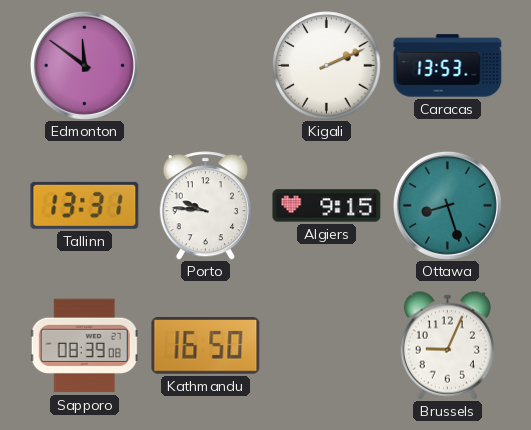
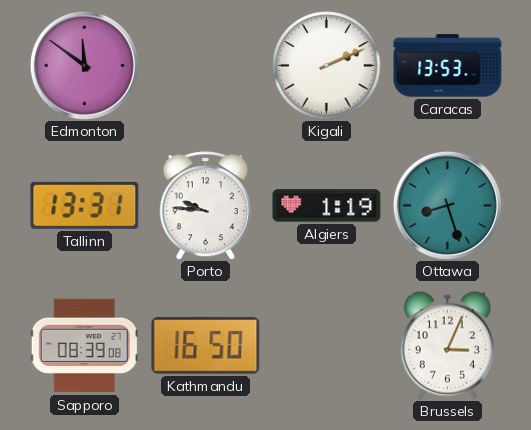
Algiers: 9:15 -> 1:19
Brussels: 9:04 -> 3:04
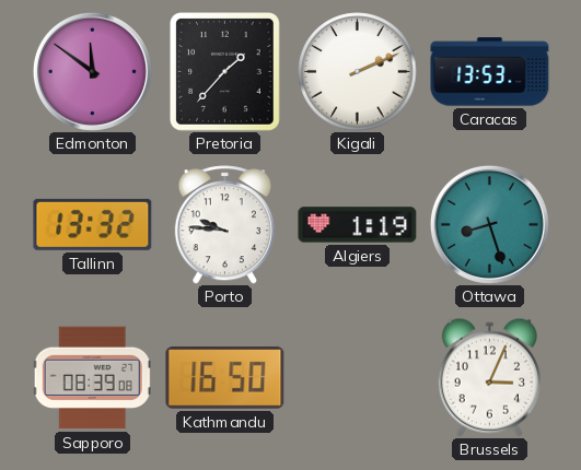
Pretoria: none -> 1:37
Tallinn: 13:31 -> 13:32
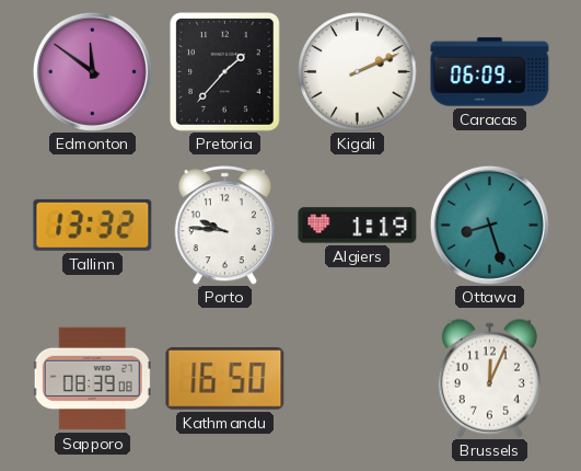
Caracas: 13:53 -> 06:09
Brussels: 3:04 -> 12:04
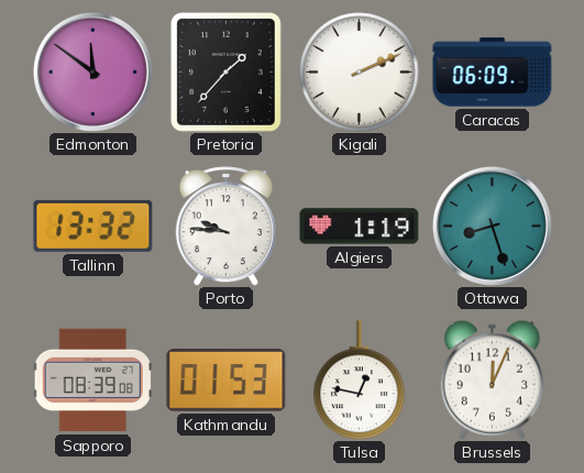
Kathmandu: 16:50 -> 01:53
Tulsa: none -> 12:47
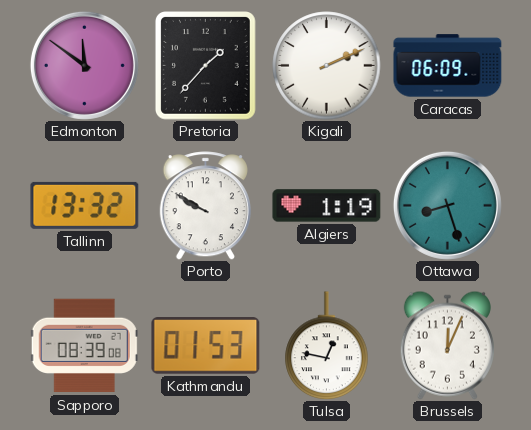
Porto: 9:46 -> 9:50
